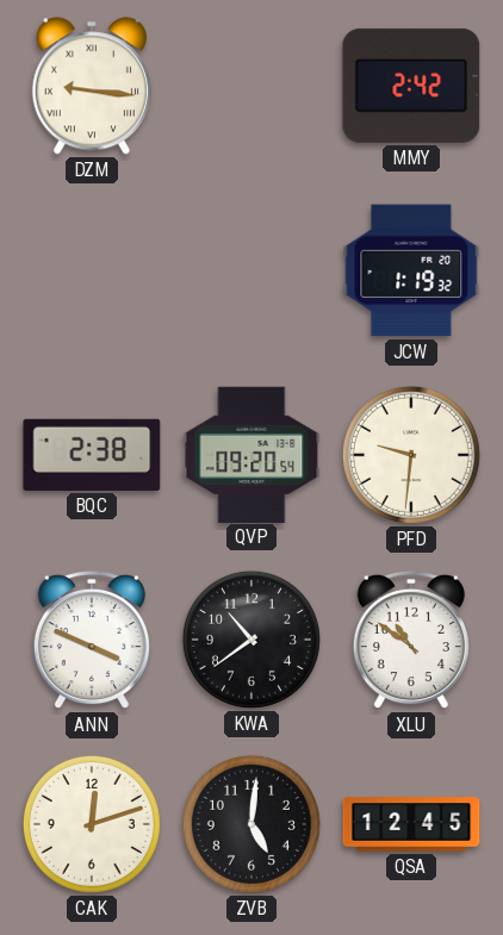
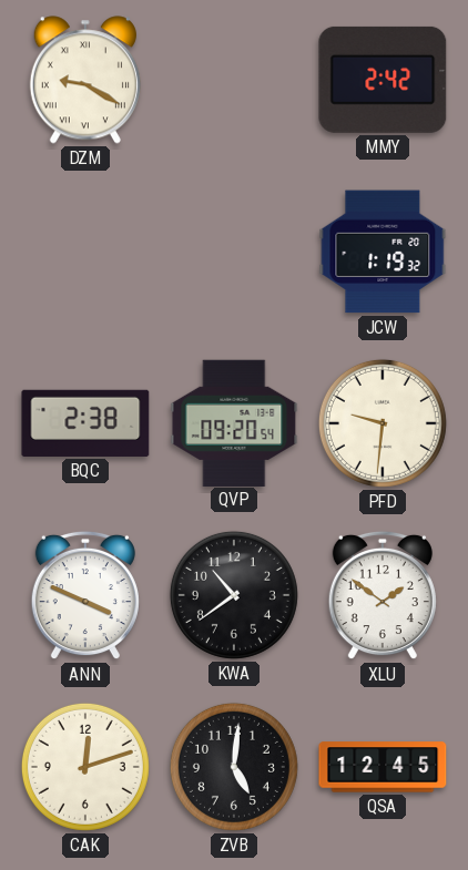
DZM: 9:16 -> 9:20
XLU: 10:51 -> 1:51
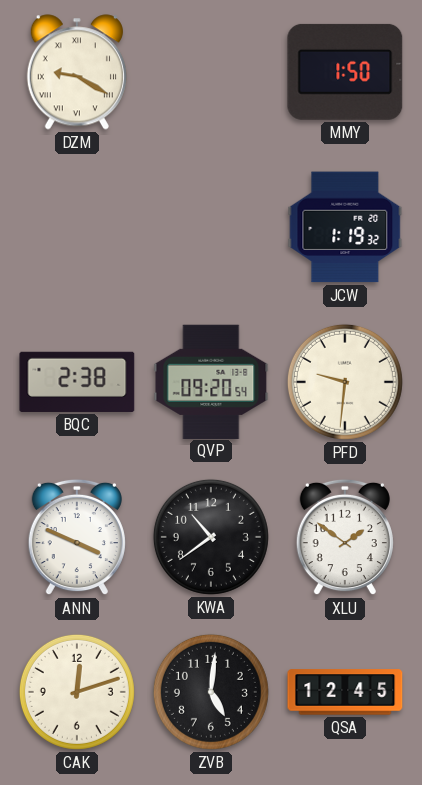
MMY: 2:42 -> 1:50
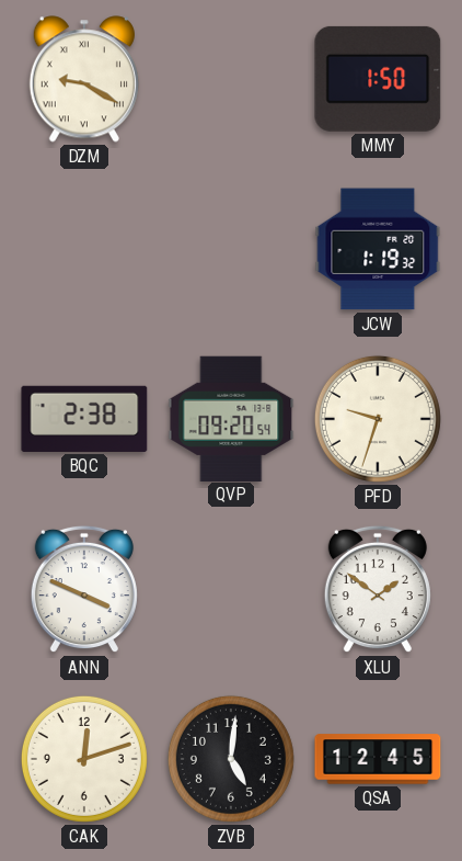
PFD: 9:31 -> 9:33
KWA: 10:39 -> none
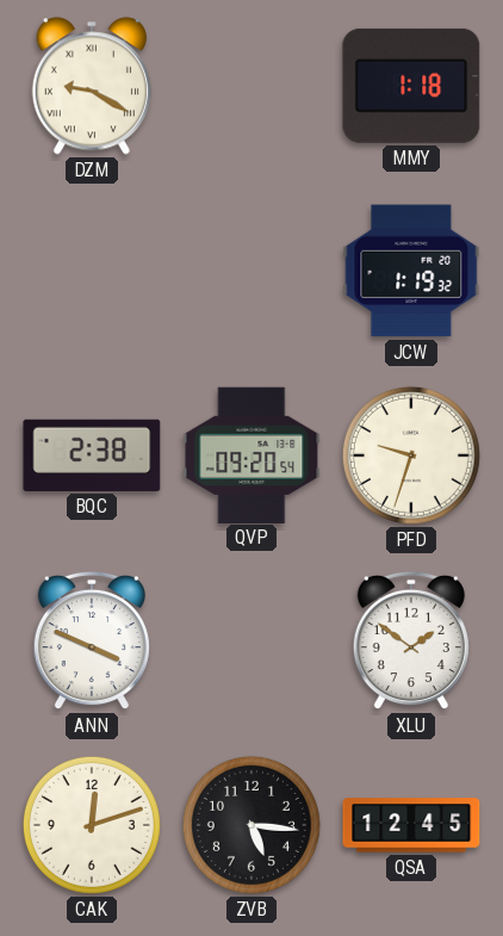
MMY: 1:50 -> 1:18
ZVB: 5:01 -> 5:16
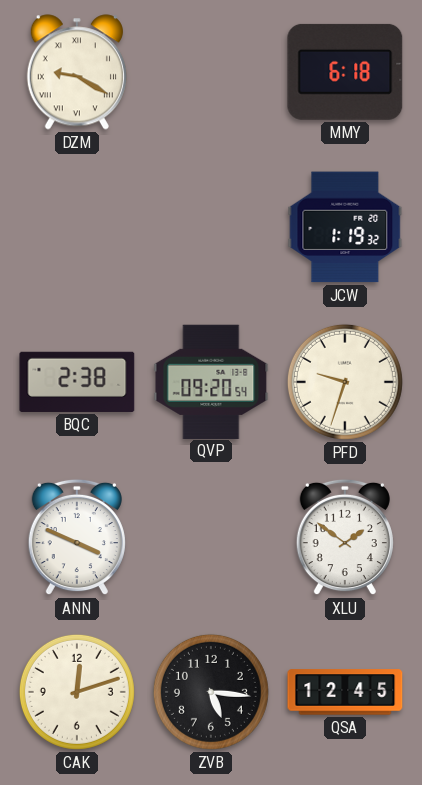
MMY: 1:18 -> 6:18
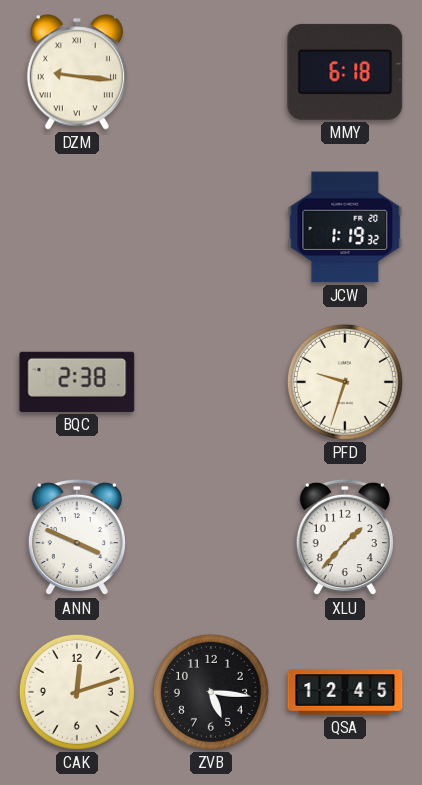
DZM: 9:20 -> 9:16
QVP: 09:20 -> none
XLU: 1:51 -> 1:37
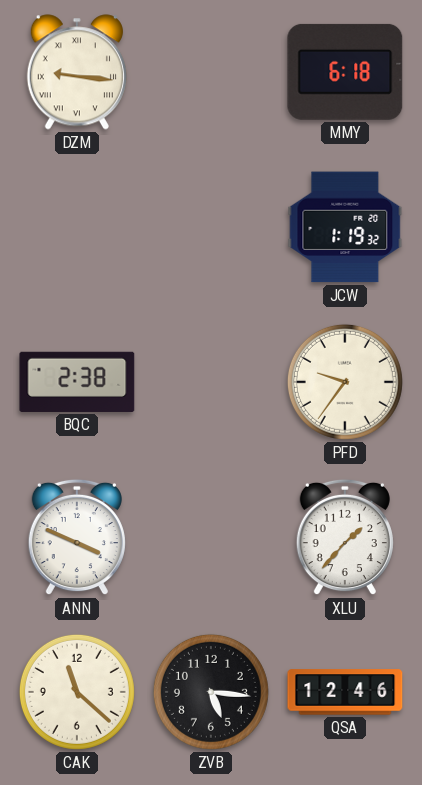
PFD: 9:33 -> 9:36
CAK: 12:12 -> 11:22
QSA: 12:45 -> 12:46
